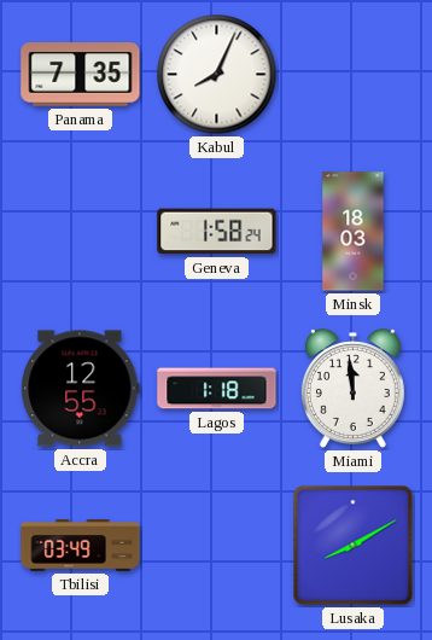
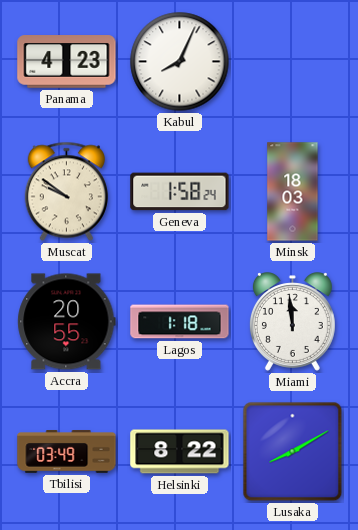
Panama: 7:35 -> 4:23
Muscat: none -> 9:51
Accra: 12:55 -> 20:55
Helsinki: none -> 8:22
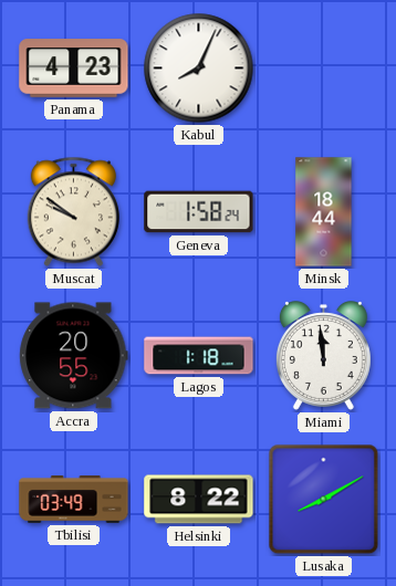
Minsk: 18:03 -> 18:44
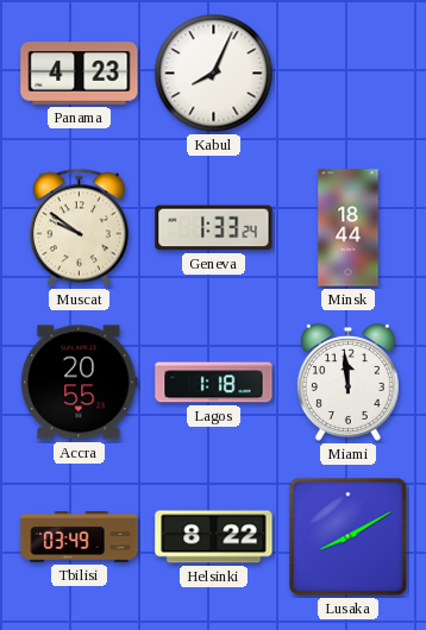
Geneva: 1:58 -> 1:33
